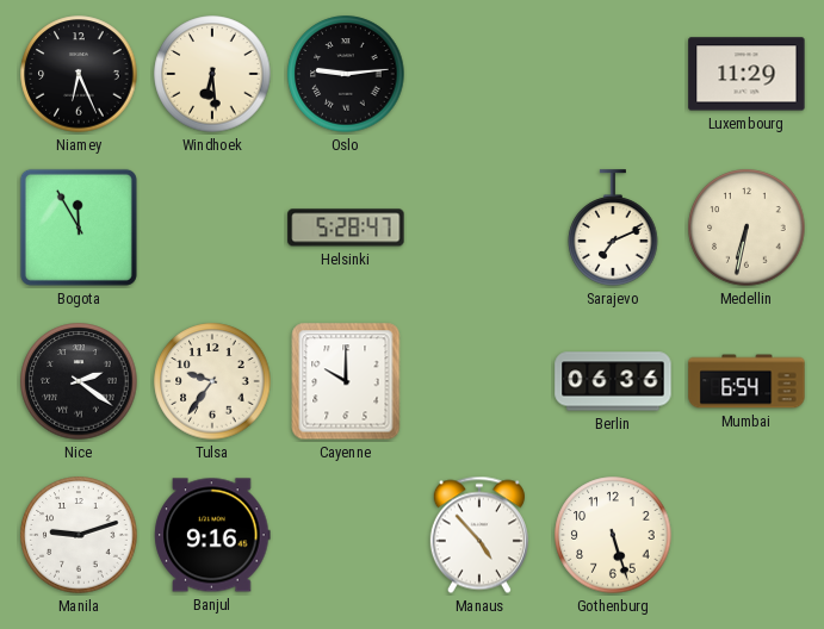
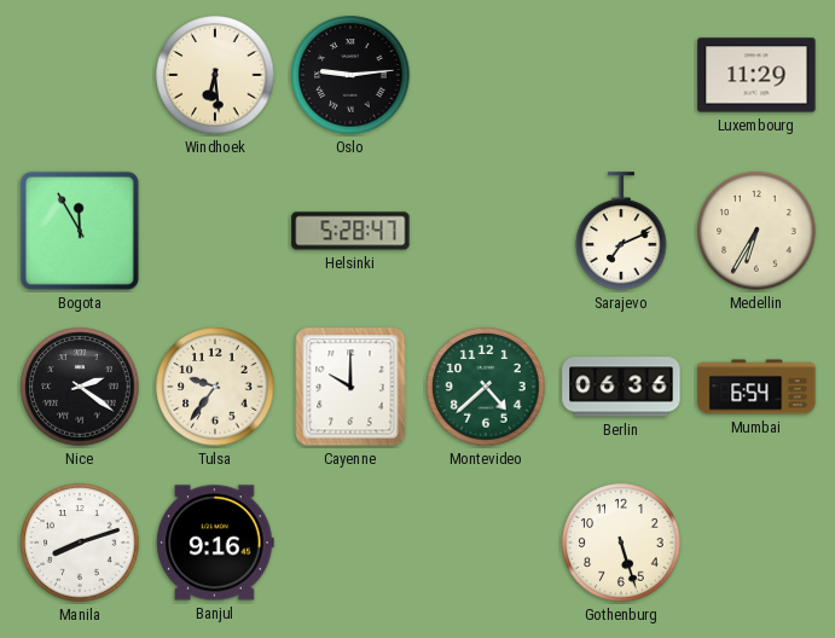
Niamey: 6:26 -> none
Medellin: 6:32 -> 6:35
Montevideo: none -> 4:38
Manila: 9:12 -> 8:12
Manaus: 4:53 -> none
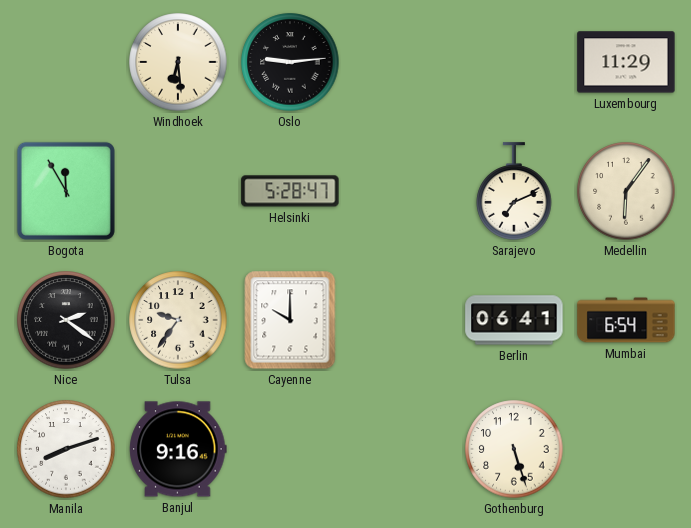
Medellin: 6:35 -> 6:06
Montevideo: 4:38 -> none
Berlin: 06:36 -> 06:41
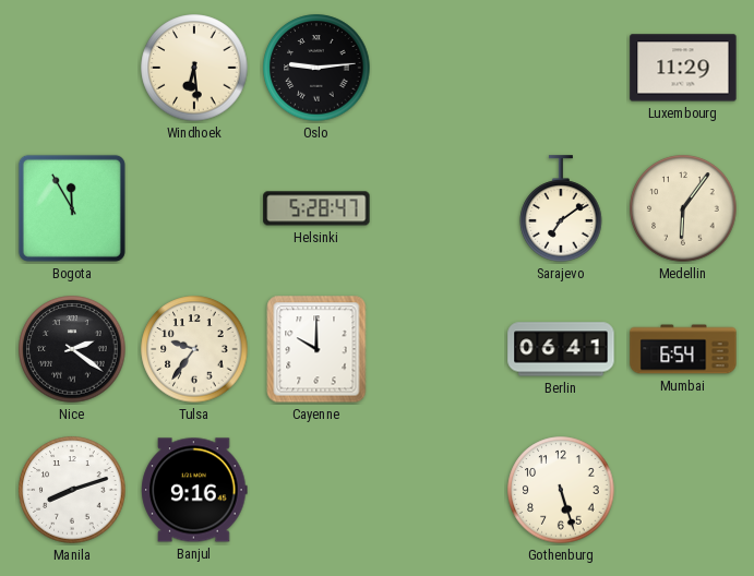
Sarajevo: 7:11 -> 7:09
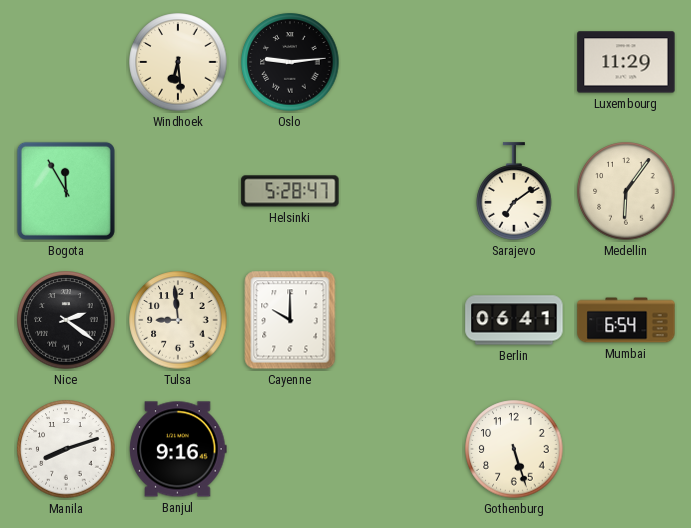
Tulsa: 9:36 -> 8:59
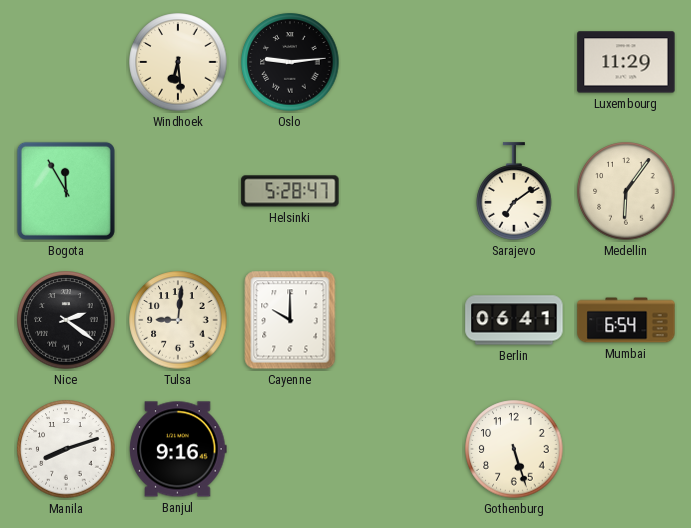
Tulsa: 8:59 -> 9:01
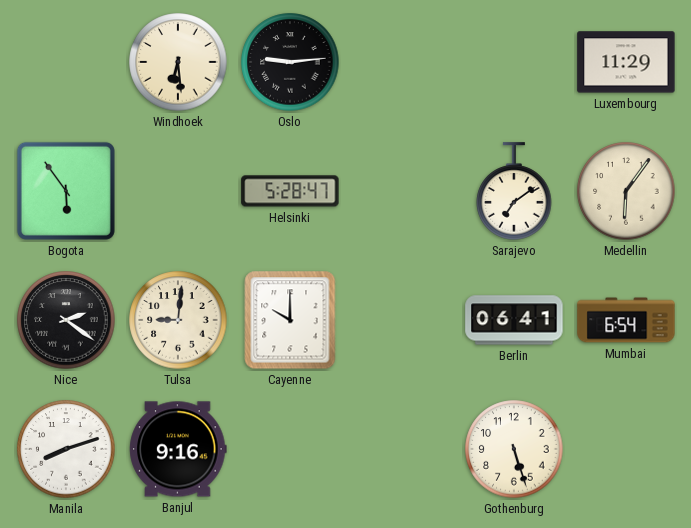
Bogota: 11:55 -> 5:54
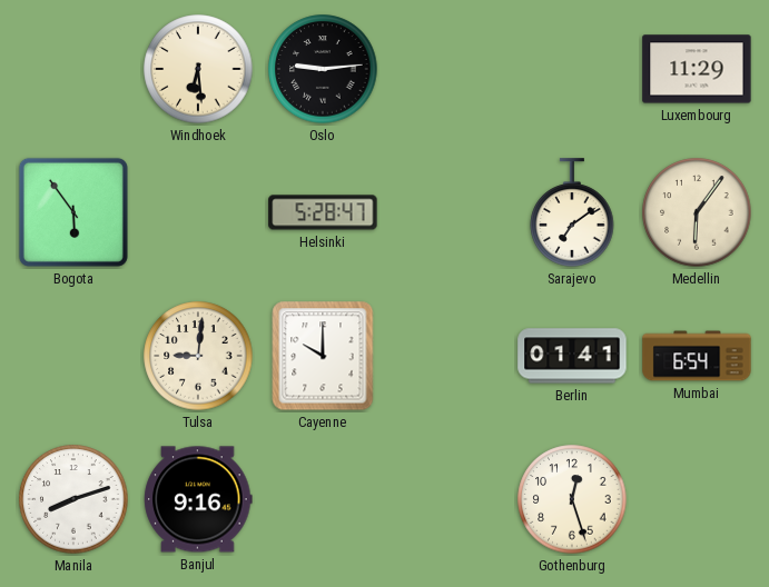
Nice: 2:21 -> none
Berlin: 06:41 -> 01:41
Gothenburg: 5:27 -> 12:27
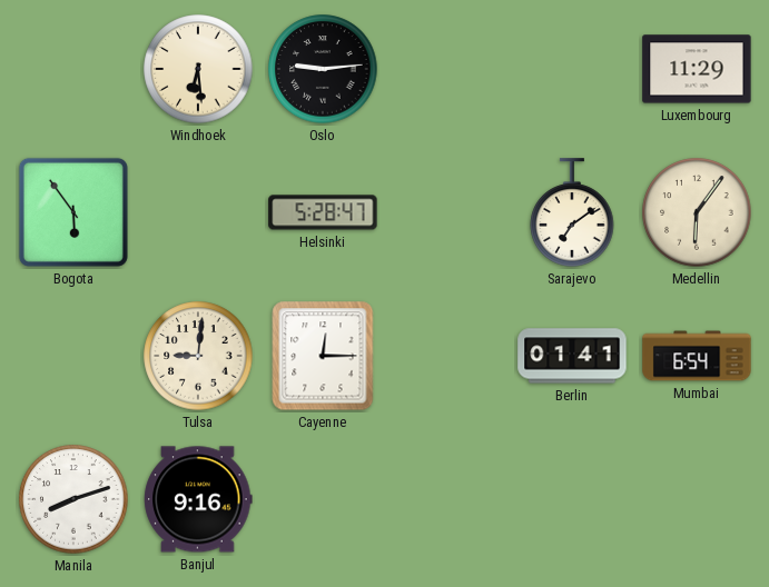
Cayenne: 10:00 -> 12:15
Gothenburg: 12:27 -> none
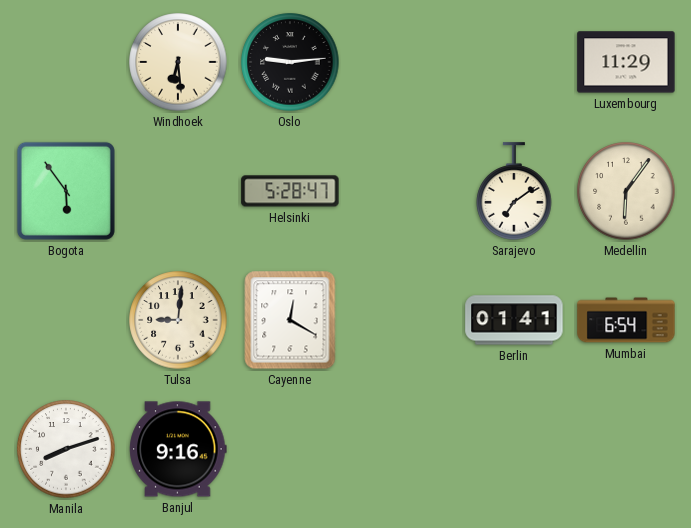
Cayenne: 12:15 -> 12:20
